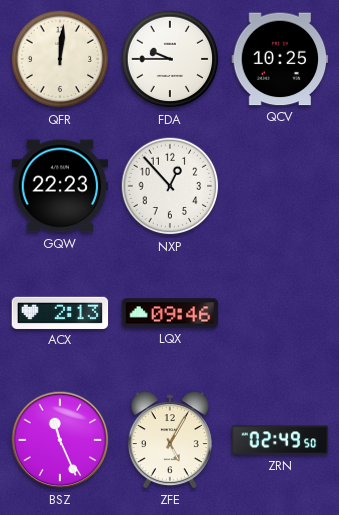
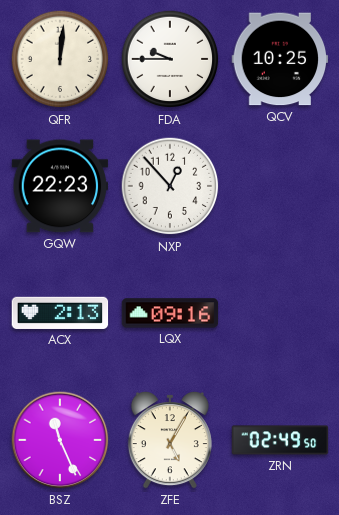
LQX: 09:46 -> 09:16
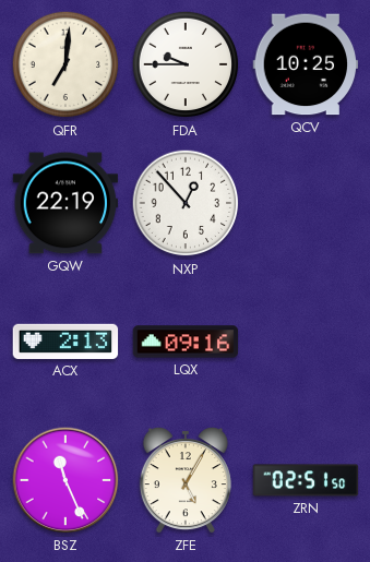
QFR: 12:01 -> 7:01
GQW: 22:23 -> 22:19
ZRN: 02:49 -> 02:51
